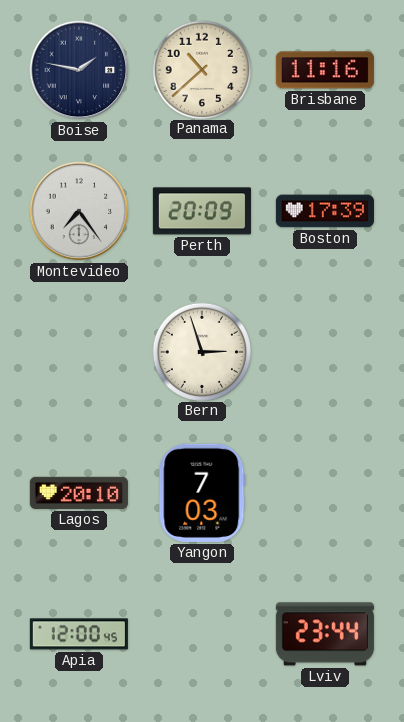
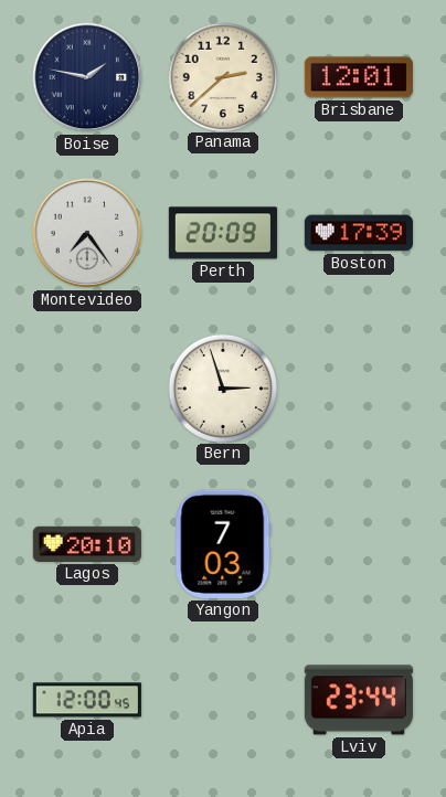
Panama: 10:38 -> 2:38
Brisbane: 11:16 -> 12:01
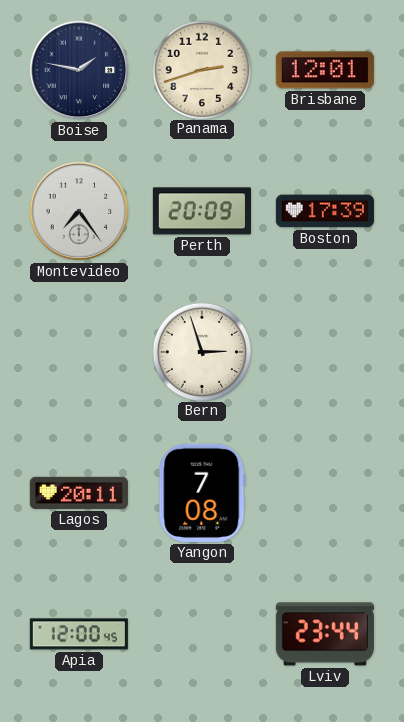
Panama: 2:38 -> 2:42
Lagos: 20:10 -> 20:11
Yangon: 7:03 -> 7:08
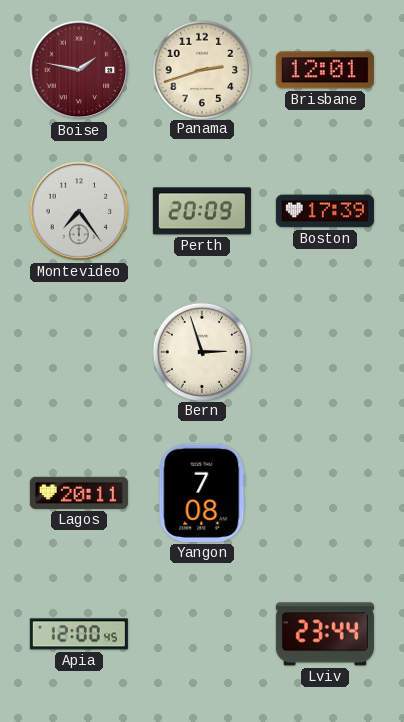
Boise dial: navy -> burgundy
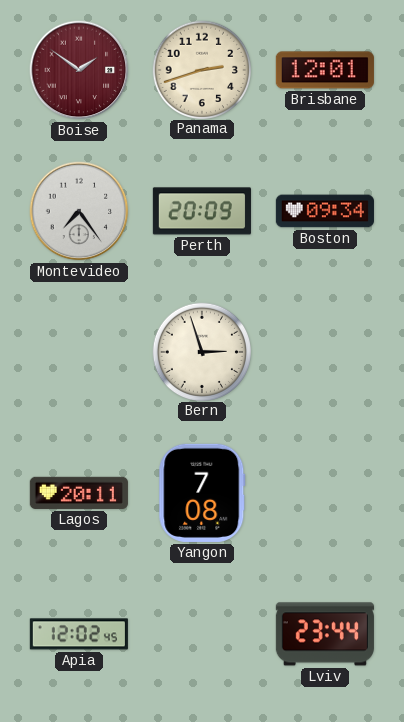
Boise: 1:47 -> 1:51
Boston: 17:39 -> 09:34
Apia: 12:00 -> 12:02
